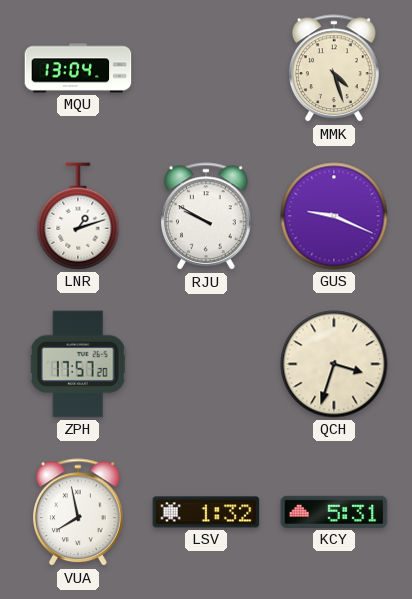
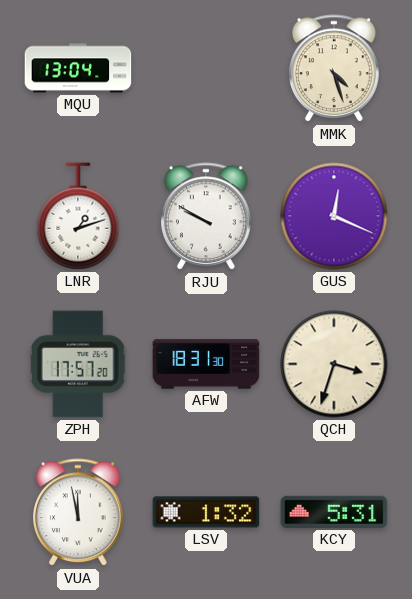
GUS: 9:19 -> 12:19
AFW: none -> 18:31
VUA: 7:58 -> 11:58
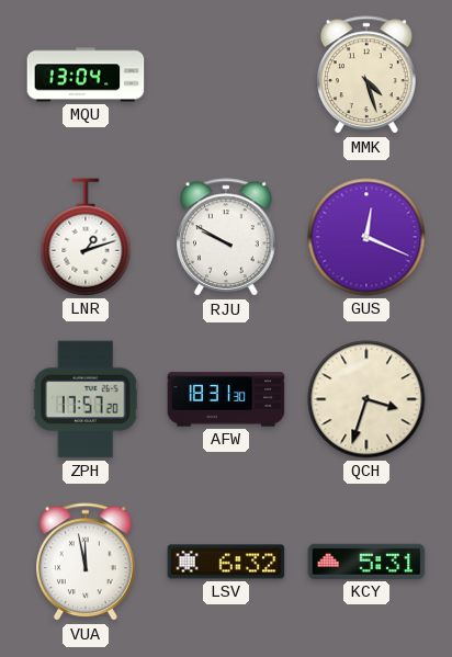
LSV: 1:32 -> 6:32
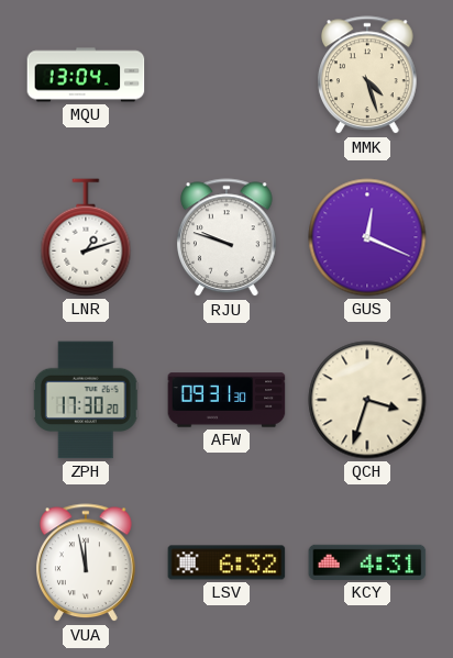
RJU: 9:50 -> 9:48
ZPH: 17:57 -> 17:30
AFW: 18:31 -> 09:31
KCY: 5:31 -> 4:31
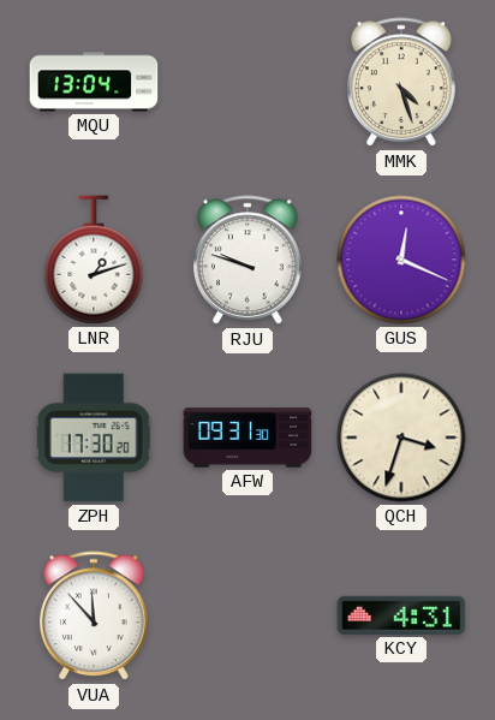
VUA: 11:58 -> 11:53
LSV: 6:32 -> none
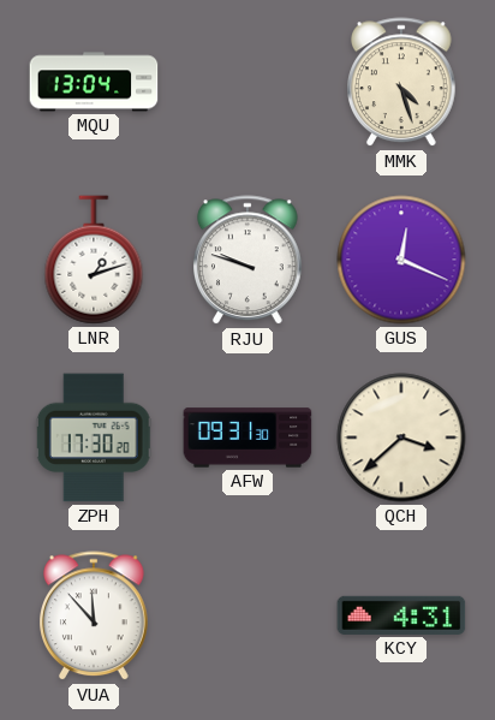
QCH: 3:33 -> 3:38
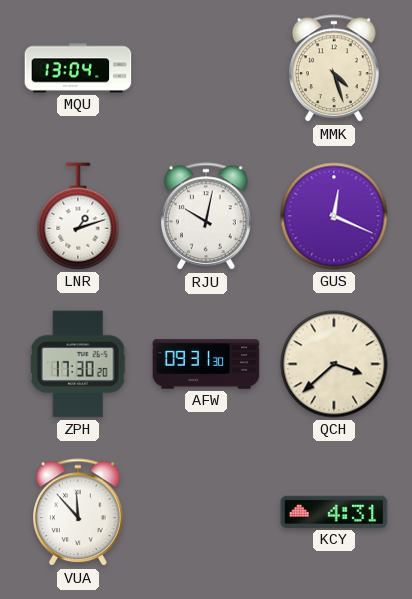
RJU: 9:48 -> 10:02
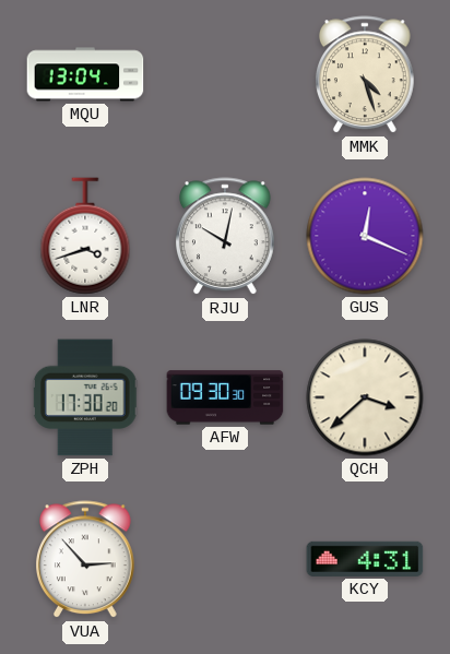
LNR: 1:12 -> 3:42
AFW: 09:31 -> 09:30
VUA: 11:53 -> 2:53
